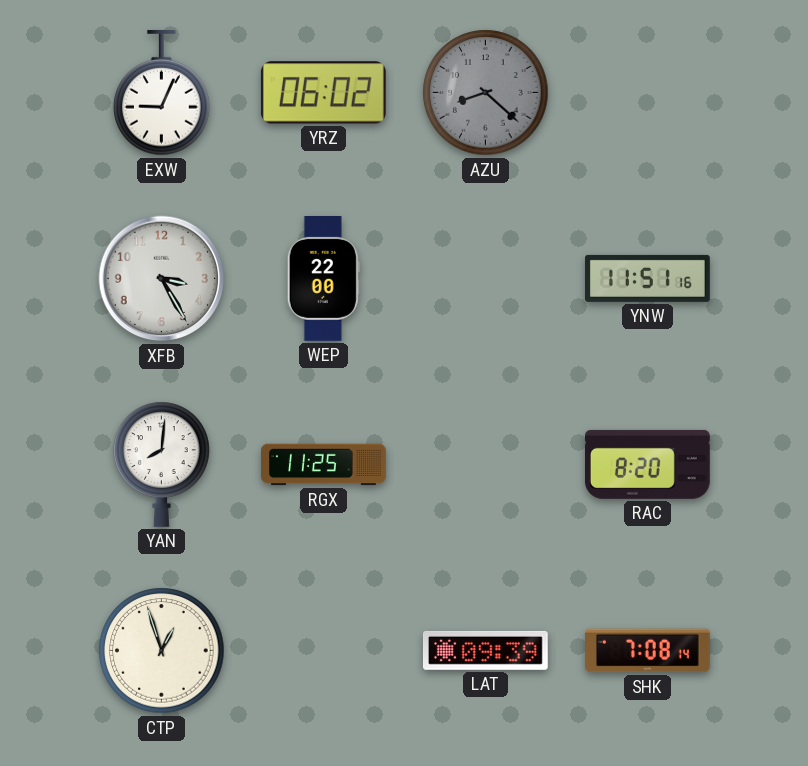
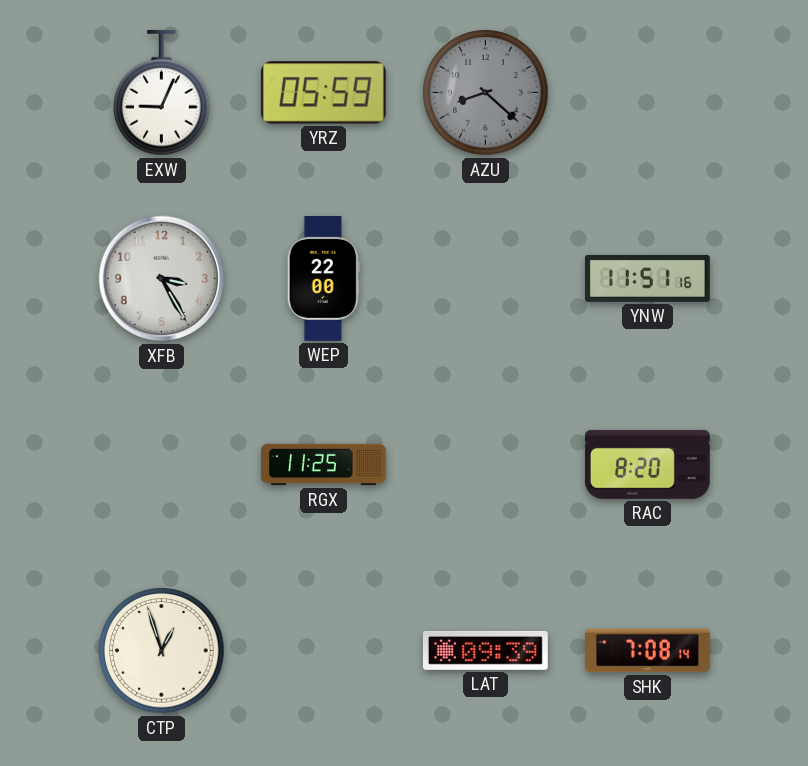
YRZ: 06:02 -> 05:59
YAN: 8:01 -> none
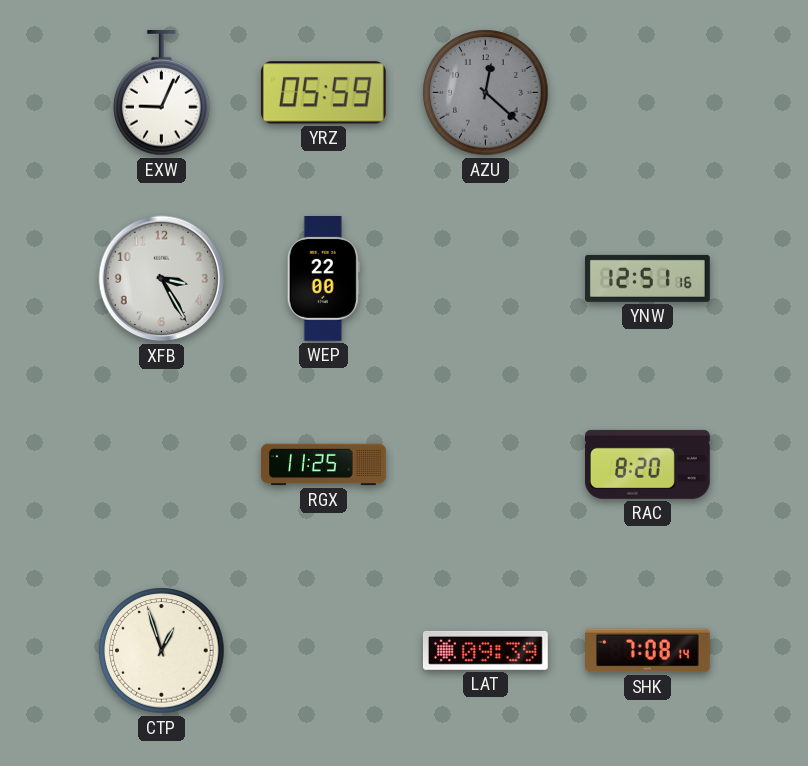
AZU: 8:22 -> 12:22
YNW: 11:51 -> 12:51
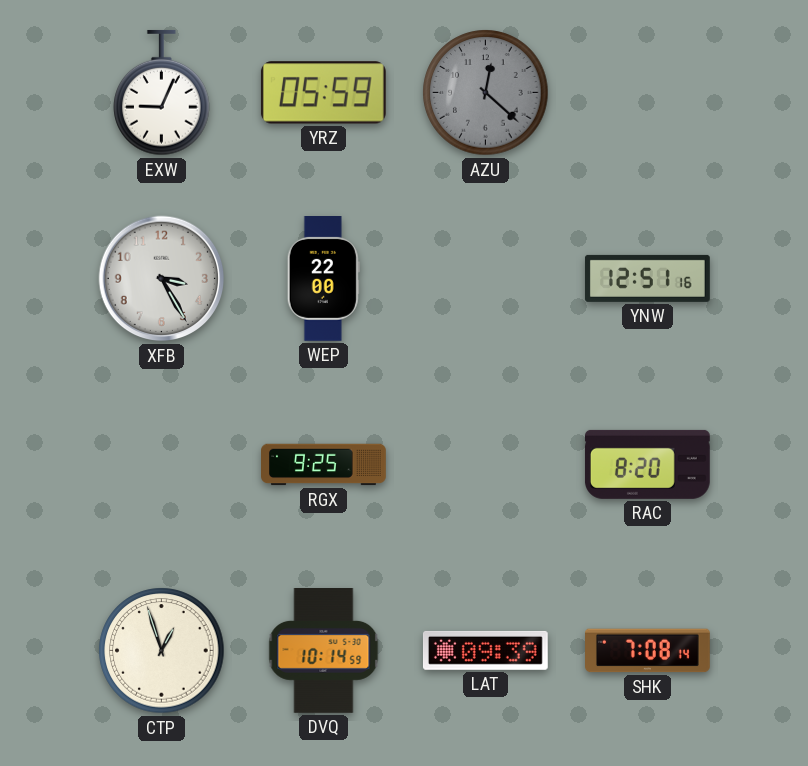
RGX: 11:25 -> 9:25
DVQ: none -> 10:14
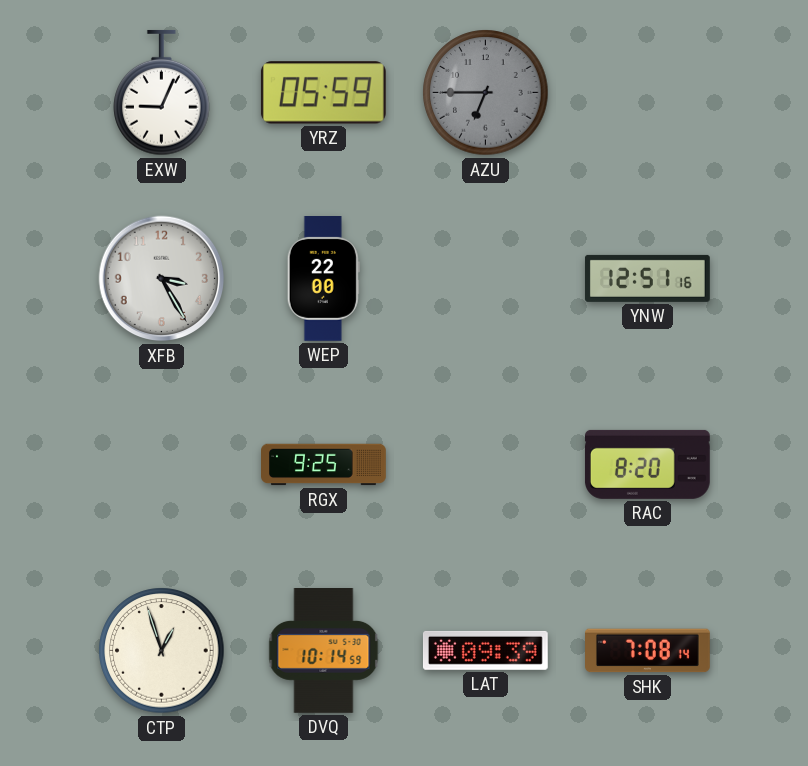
AZU: 12:22 -> 6:45
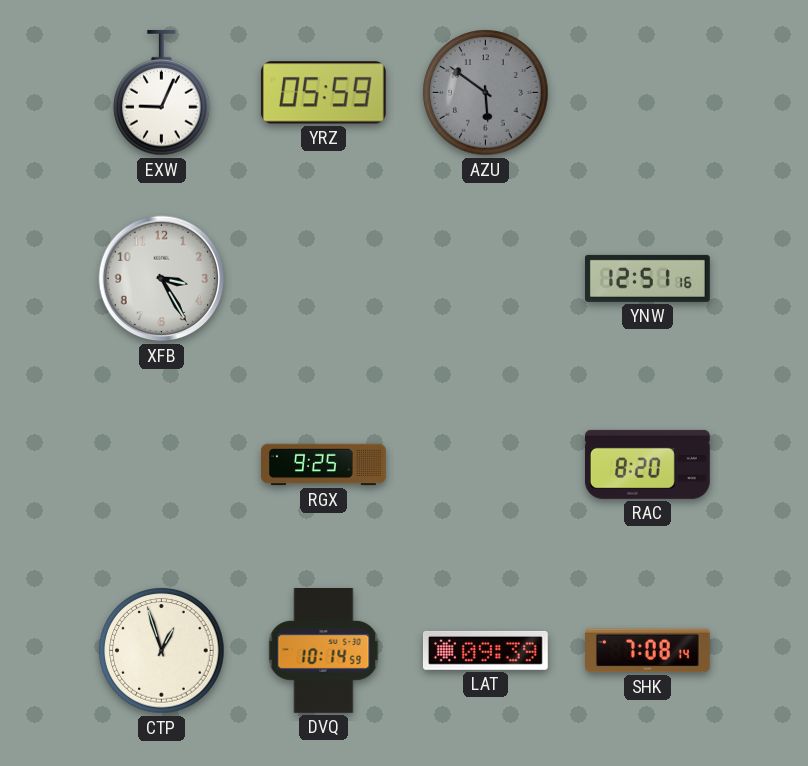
AZU: 6:45 -> 5:51
WEP: 22:00 -> none
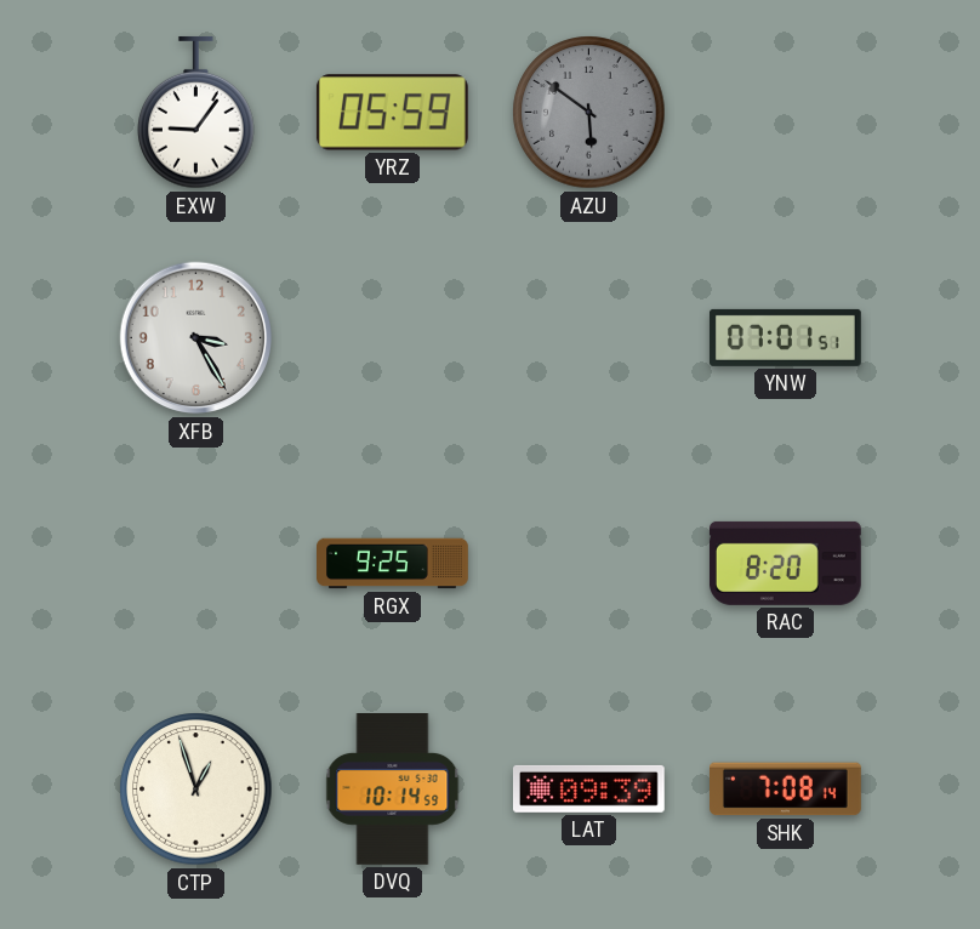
EXW: 9:04 -> 9:06
YNW: 12:51 -> 07:01
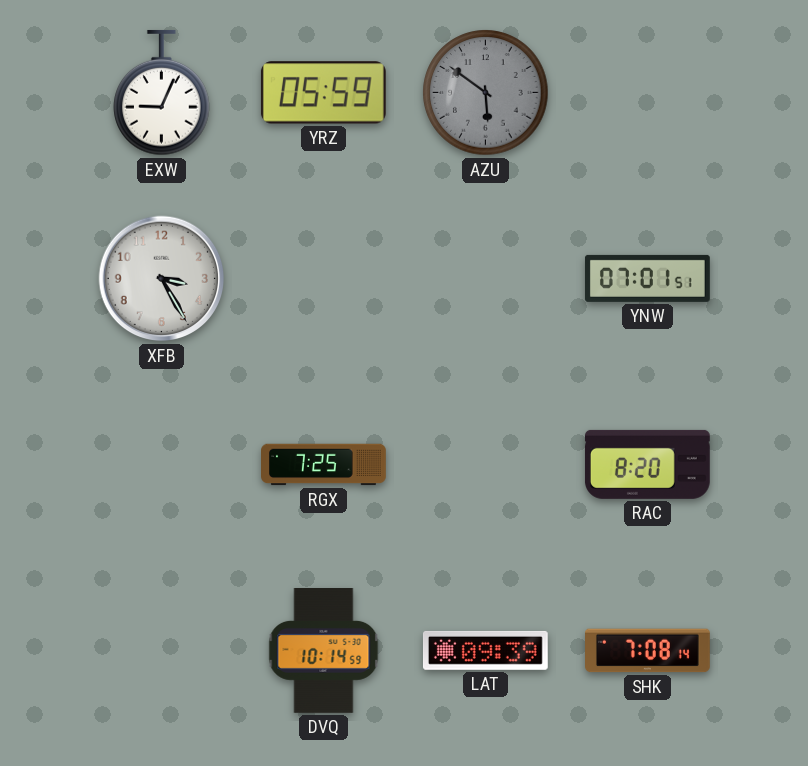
EXW: 9:06 -> 9:04
RGX: 9:25 -> 7:25
CTP: 12:57 -> none
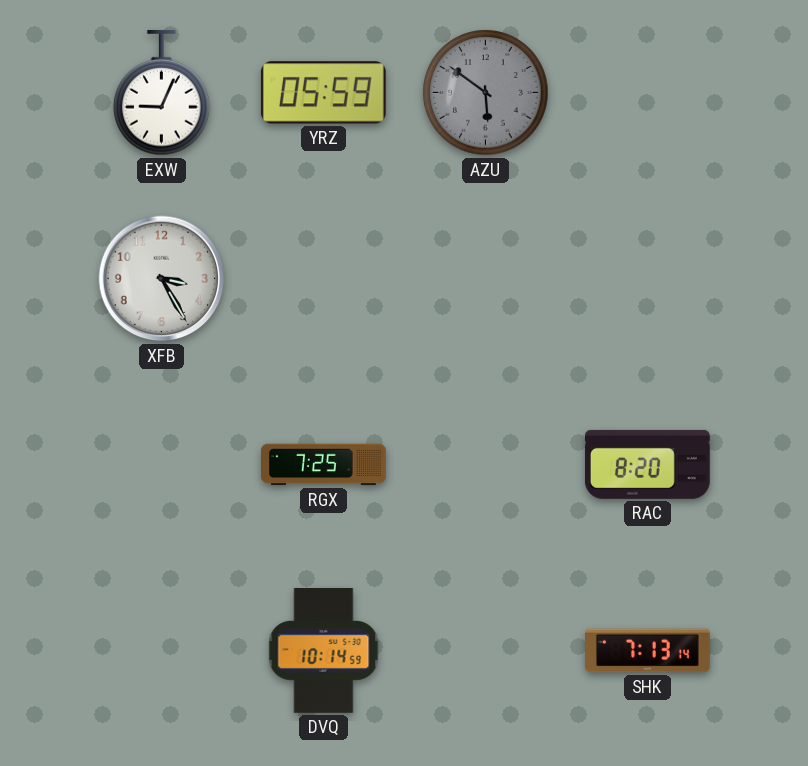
YNW: 07:01 -> none
LAT: 09:39 -> none
SHK: 7:08 -> 7:13
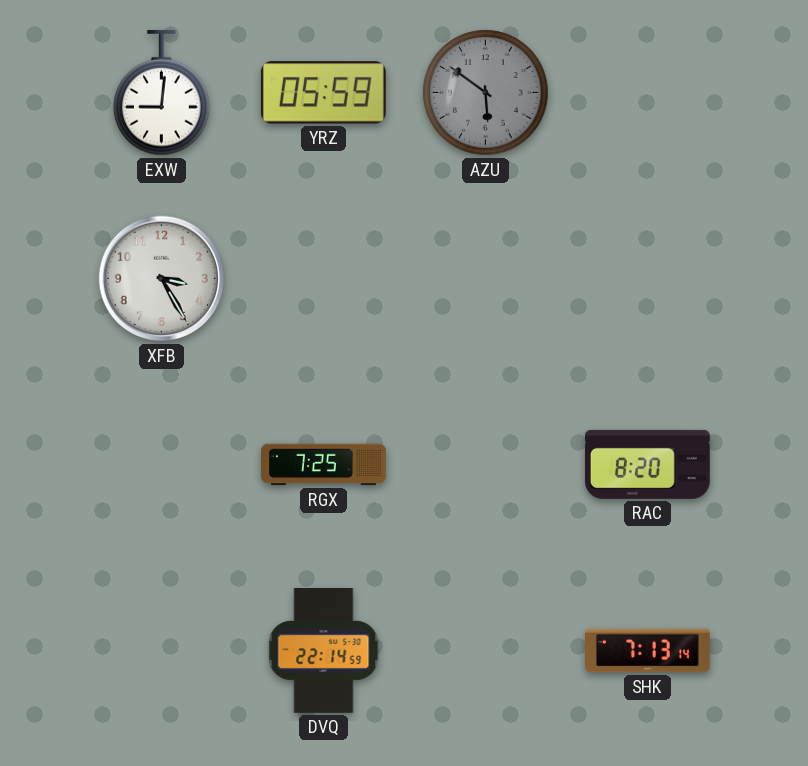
EXW: 9:04 -> 9:01
DVQ: 10:14 -> 22:14
